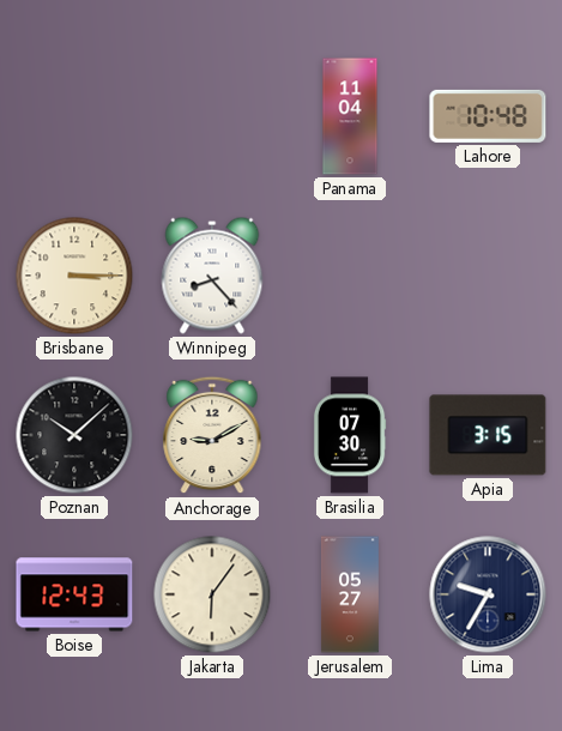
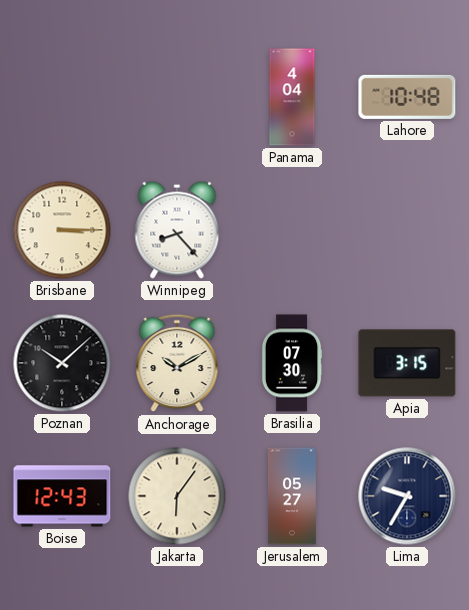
Panama: 11:04 -> 4:04
Anchorage: 9:10 -> 10:10
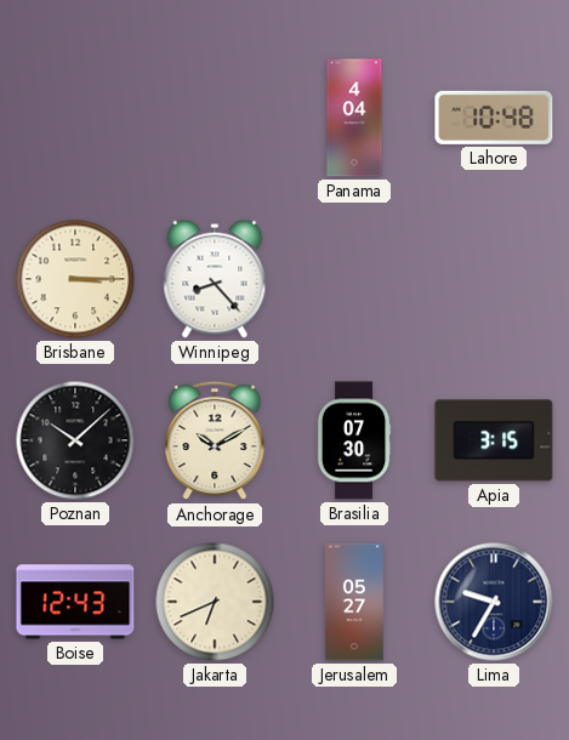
Jakarta: 6:06 -> 6:41
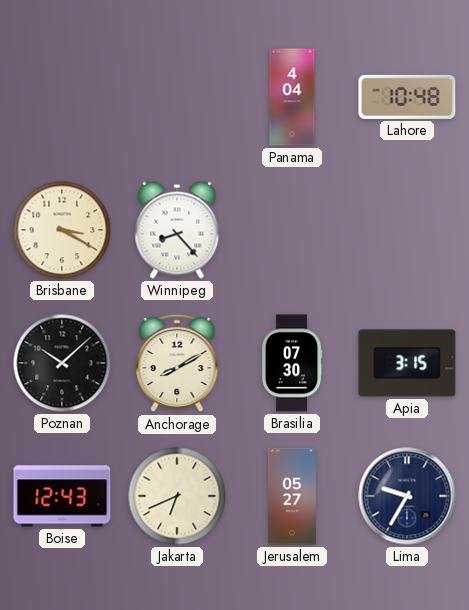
Brisbane: 3:15 -> 3:20
Anchorage: 10:10 -> 8:10
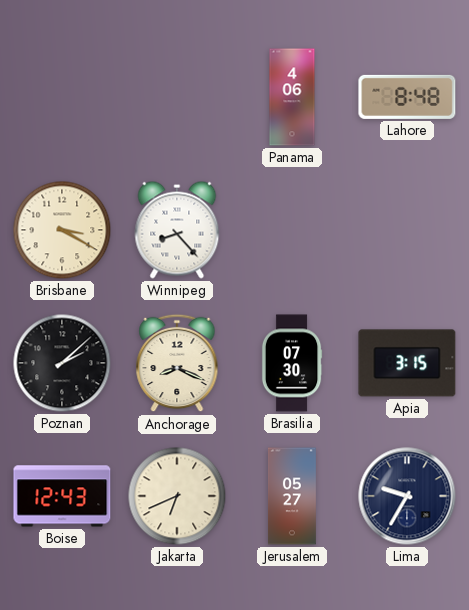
Panama: 4:04 -> 4:06
Lahore: 10:48 -> 8:48
Poznan: 10:08 -> 2:08
Anchorage: 8:10 -> 8:19
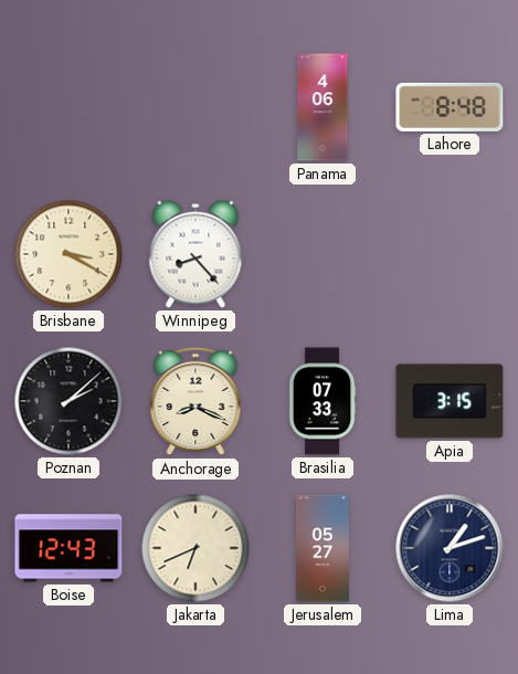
Brasilia: 07:30 -> 07:33
Lima: 9:35 -> 1:12
